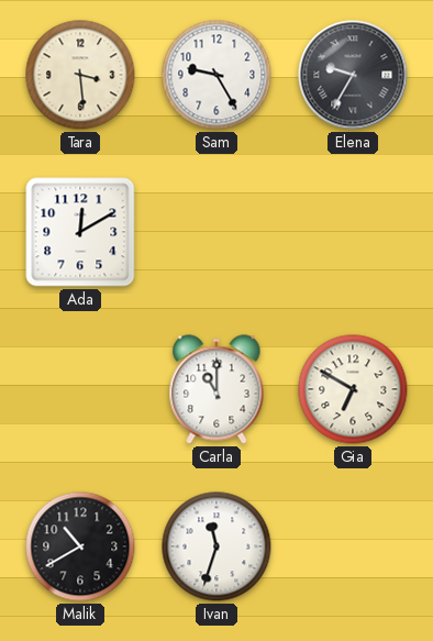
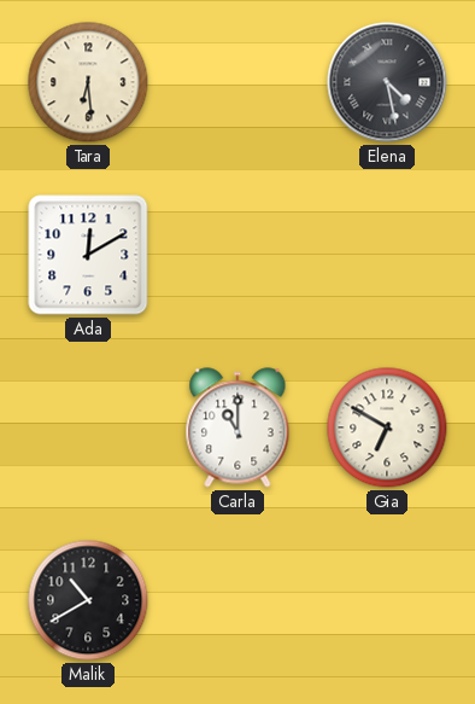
Tara: 3:29 -> 6:29
Sam: 9:25 -> none
Elena: 9:35 -> 4:28
Ivan: 11:33 -> none
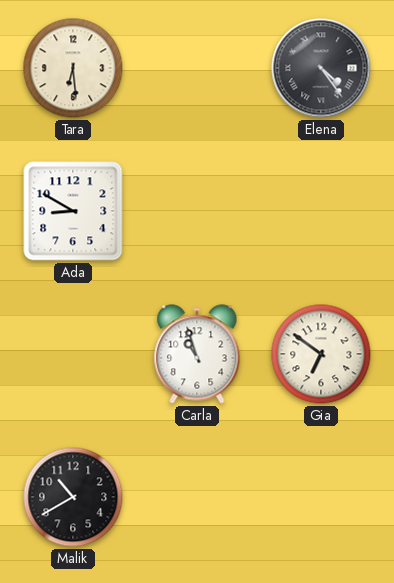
Elena: 4:28 -> 4:24
Ada: 12:10 -> 8:50
Carla: 11:00 -> 10:57
Gia: 6:50 -> 6:51
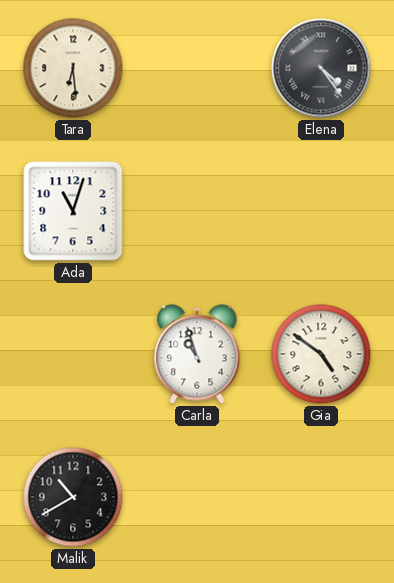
Ada: 8:50 -> 11:03
Gia: 6:51 -> 4:51
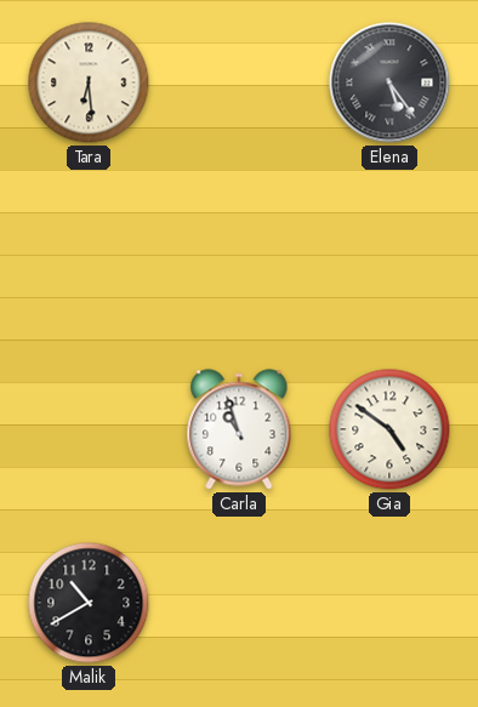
Elena: 4:24 -> 5:24
Ada: 11:03 -> none
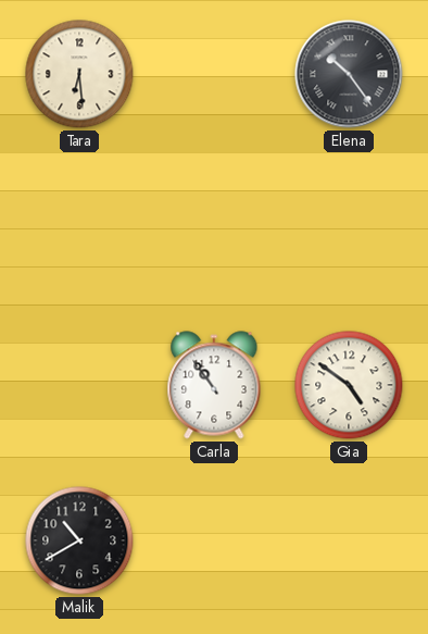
Elena: 5:24 -> 10:24
Carla: 10:57 -> 10:54
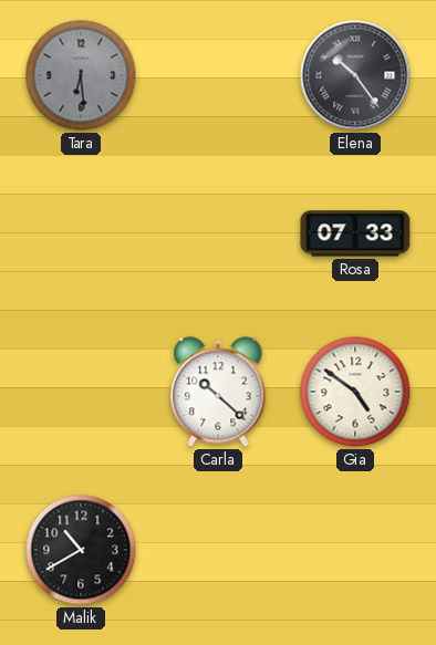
Tara dial: cream -> grey
Rosa: none -> 07:33
Carla: 10:54 -> 10:22
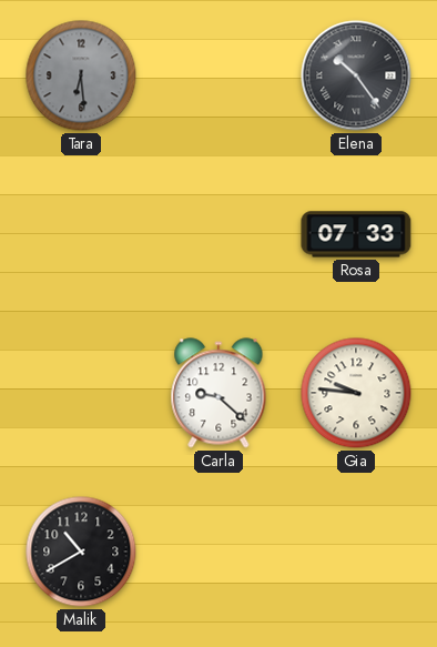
Carla: 10:22 -> 9:22
Gia: 4:51 -> 9:46
